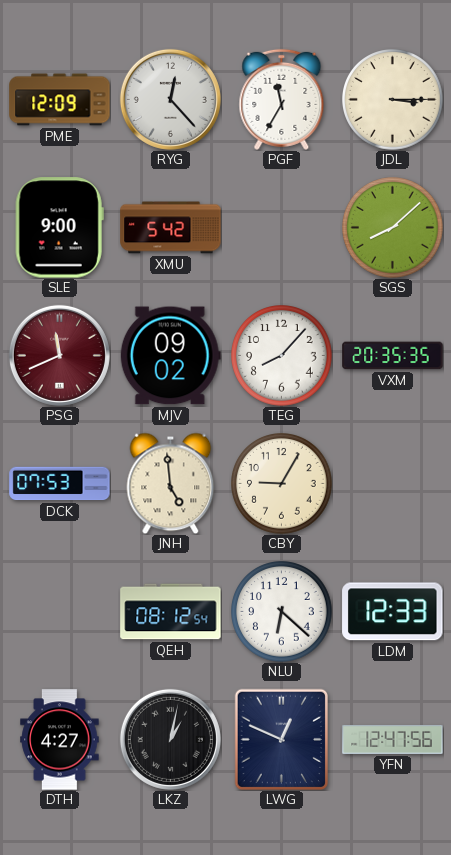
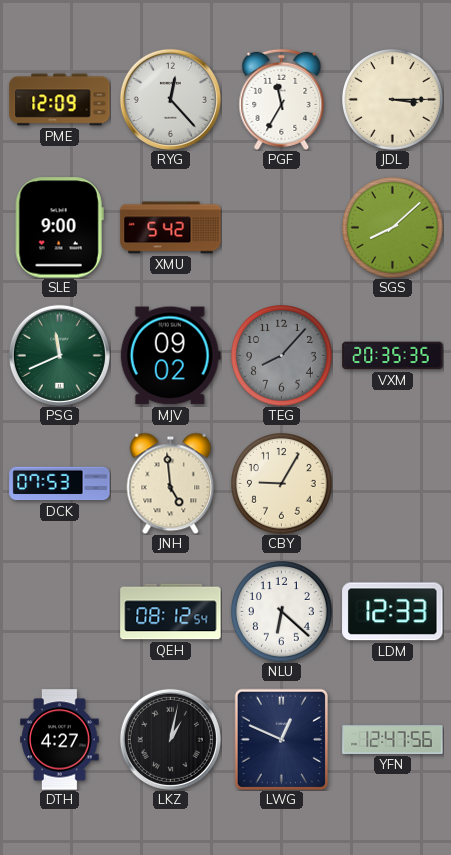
PSG dial: burgundy -> green
TEG dial: white -> grey
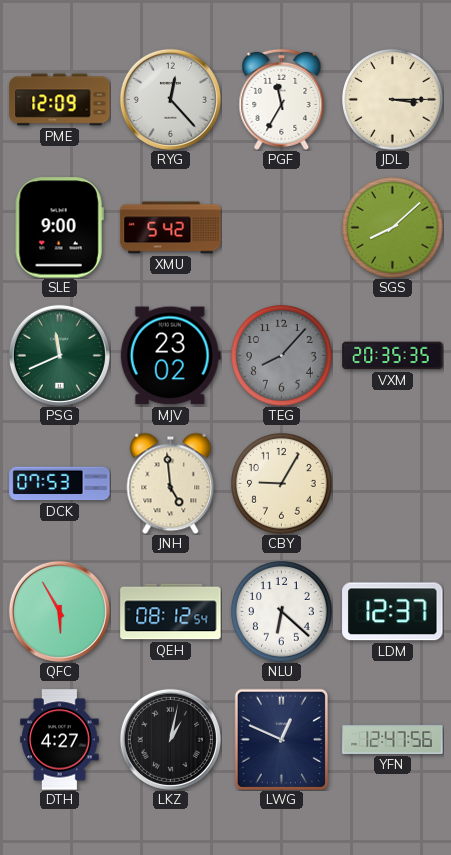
MJV: 09:02 -> 23:02
QFC: none -> 5:55
LDM: 12:33 -> 12:37
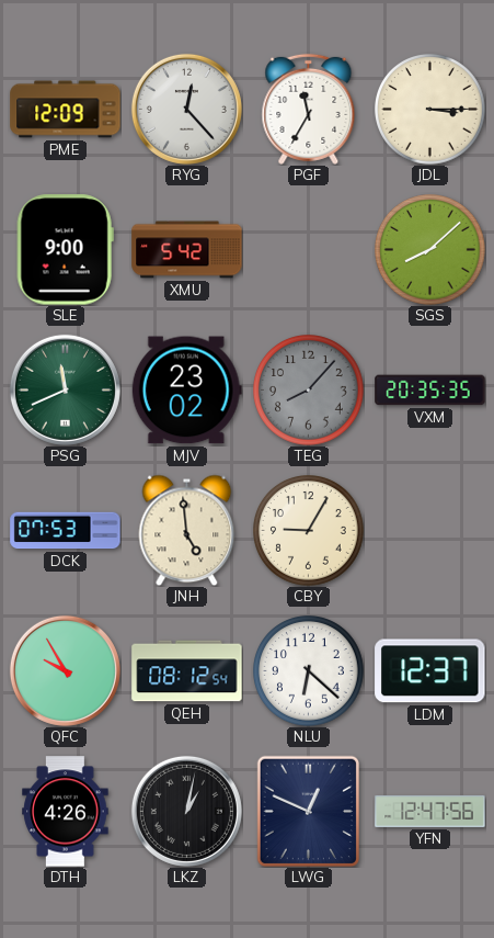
QFC: 5:55 -> 9:55
DTH: 4:27 -> 4:26
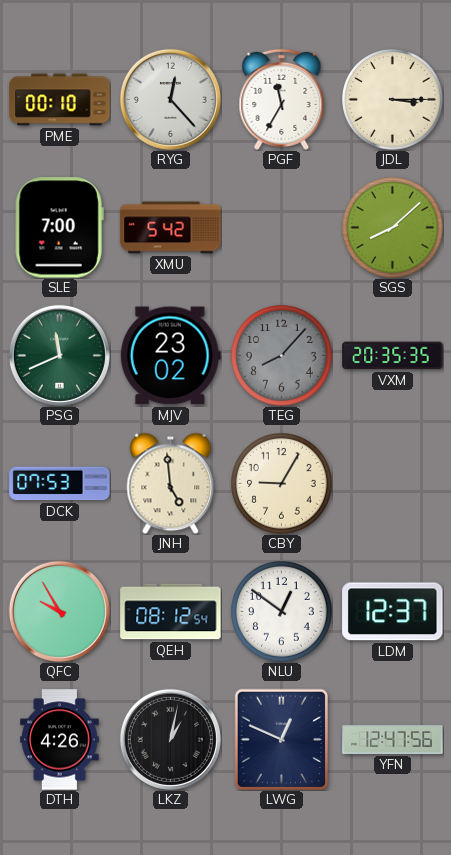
PME: 12:09 -> 00:10
SLE: 9:00 -> 7:00
NLU: 6:22 -> 12:51
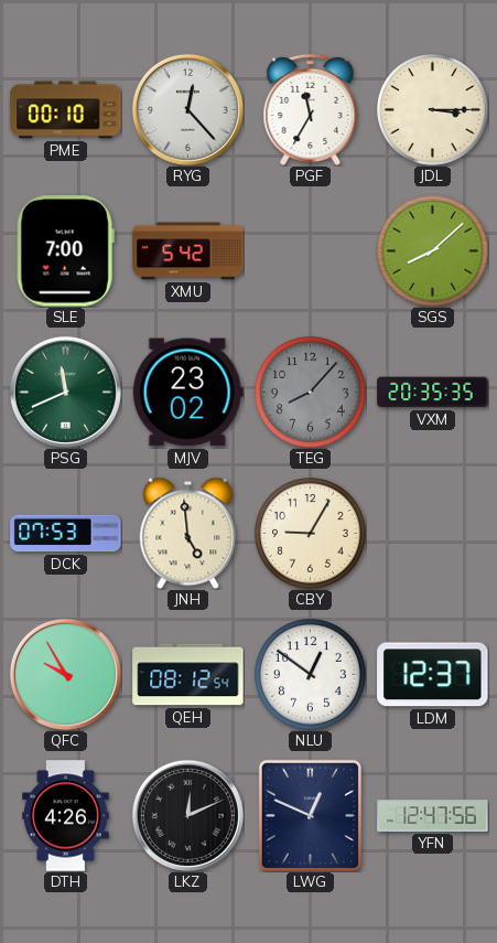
LKZ: 1:02 -> 12:11
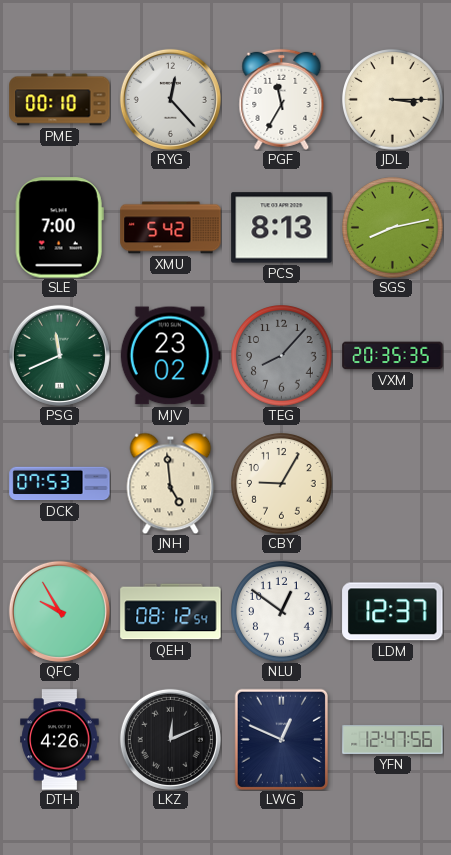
PCS: none -> 8:13
SGS: 8:08 -> 8:13
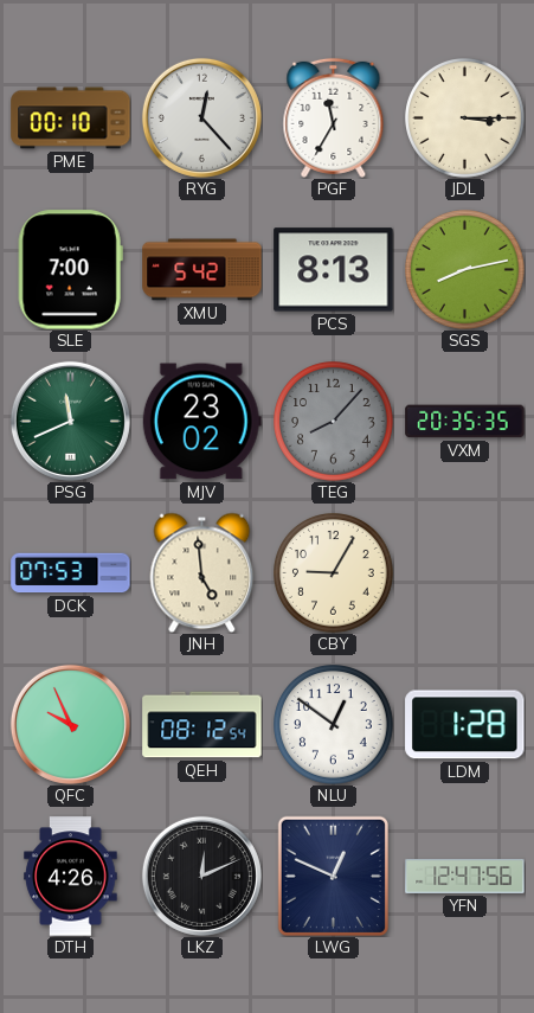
QFC: 9:55 -> 9:56
LDM: 12:37 -> 1:28
